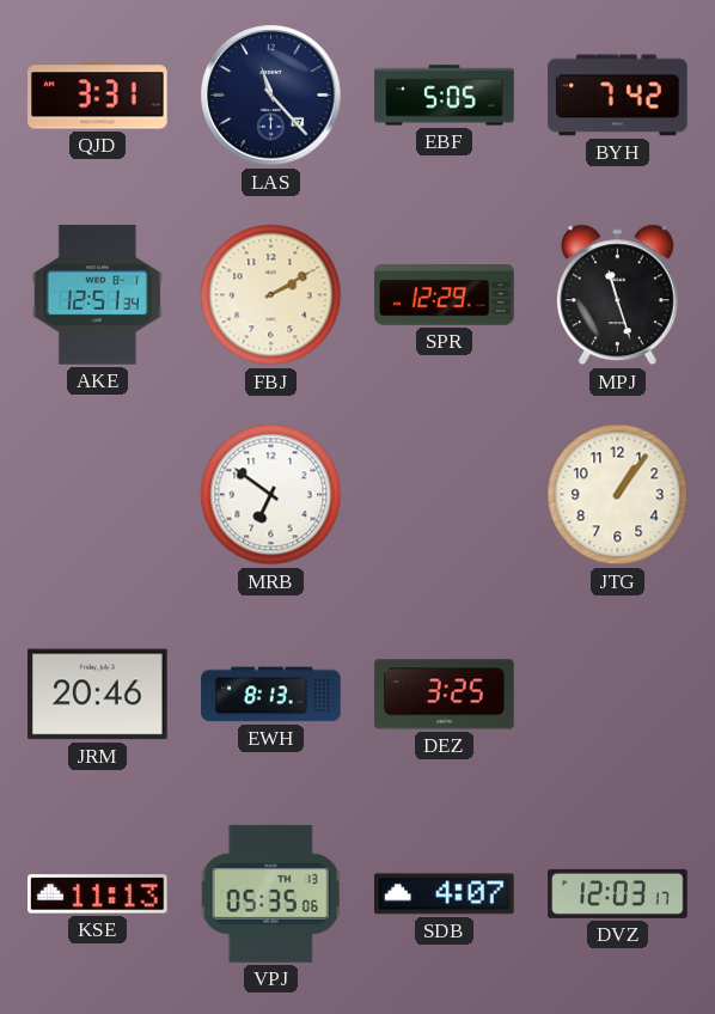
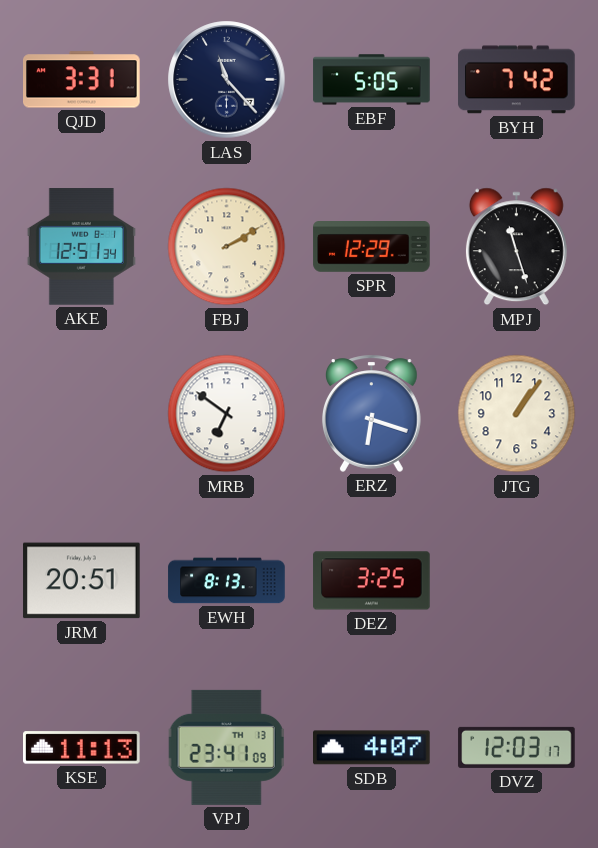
ERZ: none -> 6:18
JRM: 20:46 -> 20:51
VPJ: 05:35 -> 23:41
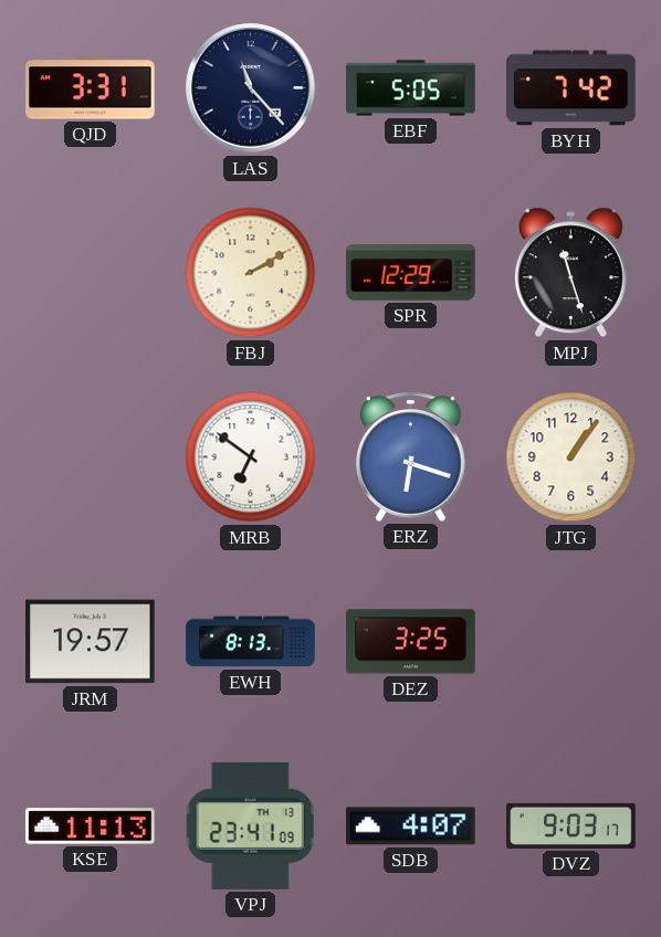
AKE: 12:51 -> none
JRM: 20:51 -> 19:57
DVZ: 12:03 -> 9:03
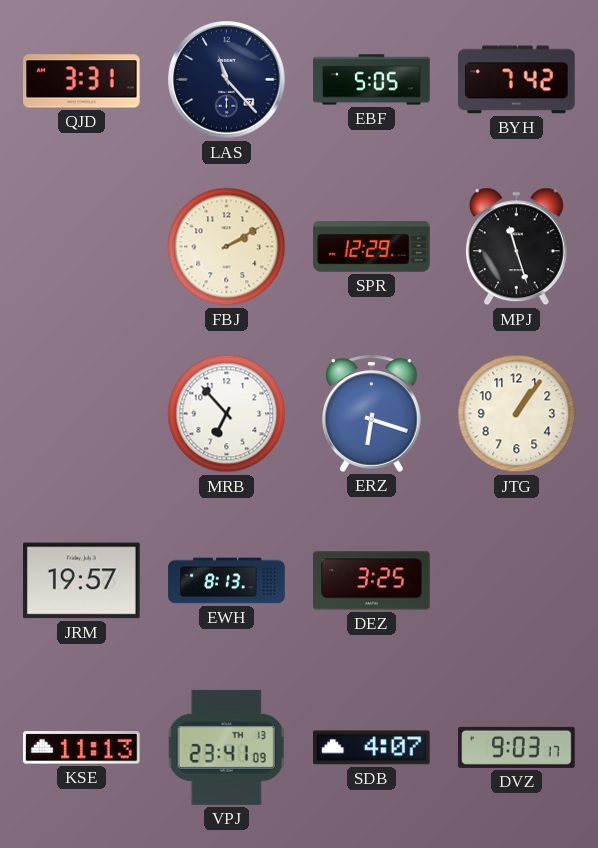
MRB: 6:51 -> 6:53
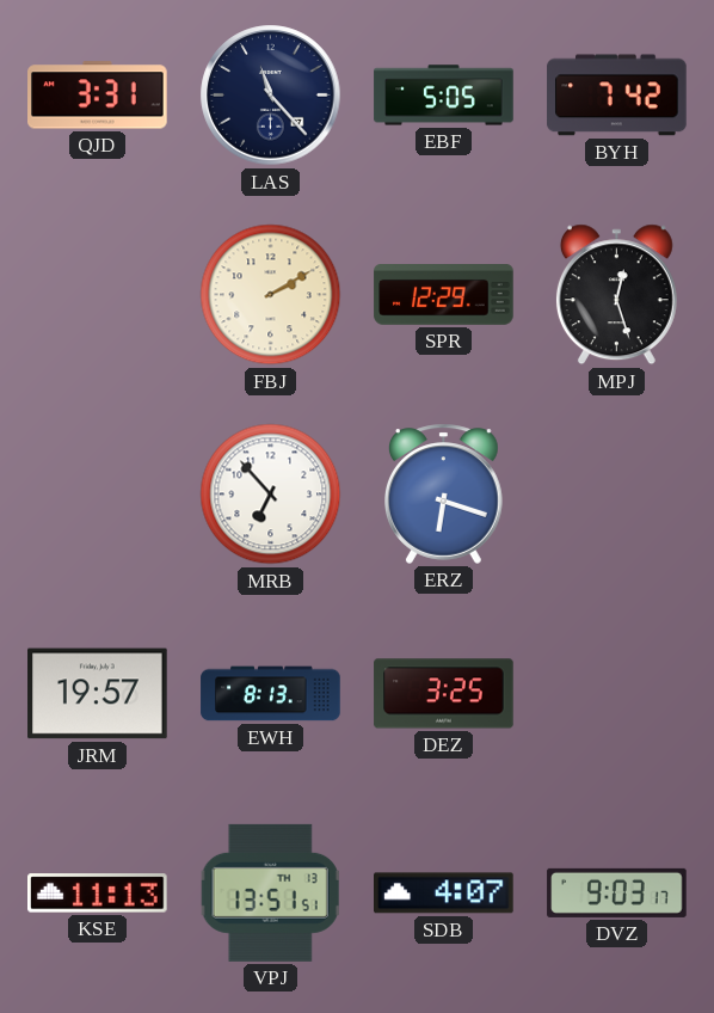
MPJ: 11:27 -> 12:27
JTG: 1:06 -> none
VPJ: 23:41 -> 13:51
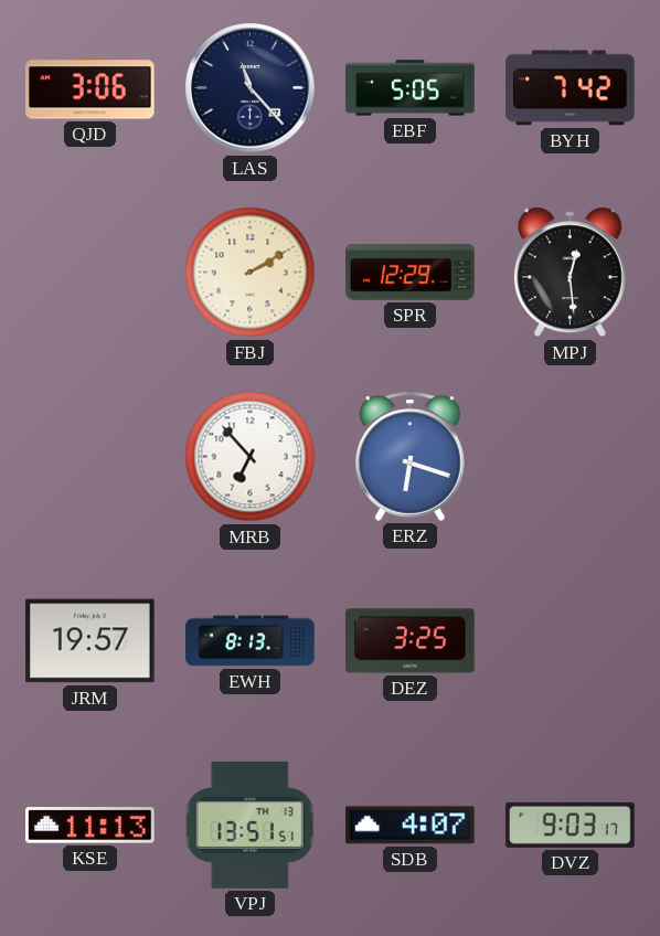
QJD: 3:31 -> 3:06
MPJ: 12:27 -> 12:29
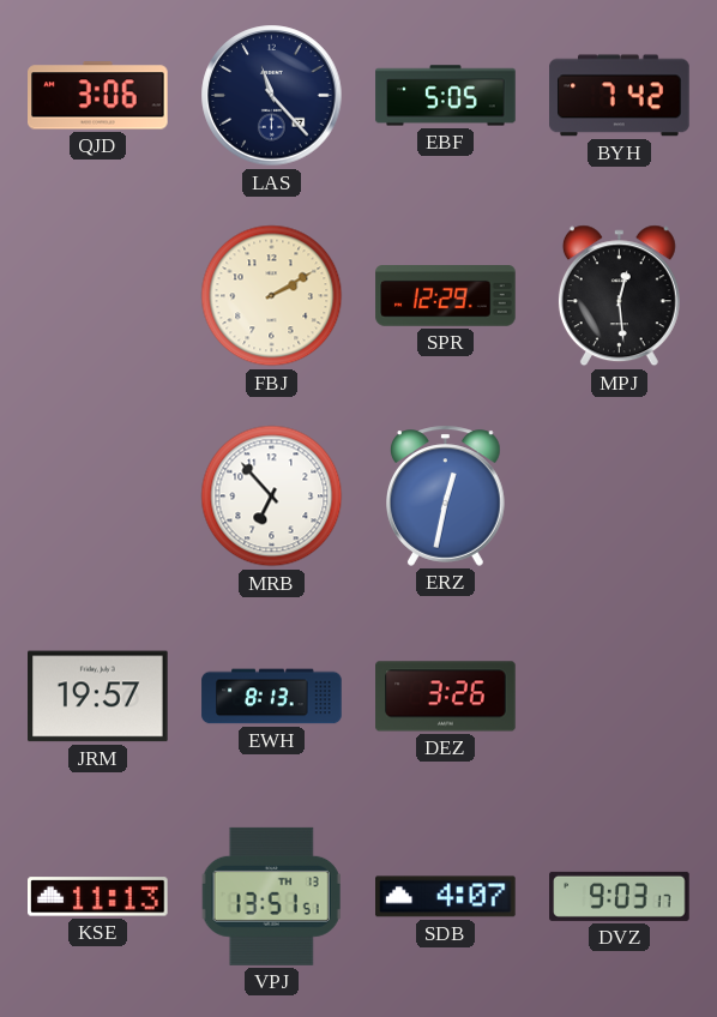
ERZ: 6:18 -> 12:32
DEZ: 3:25 -> 3:26
